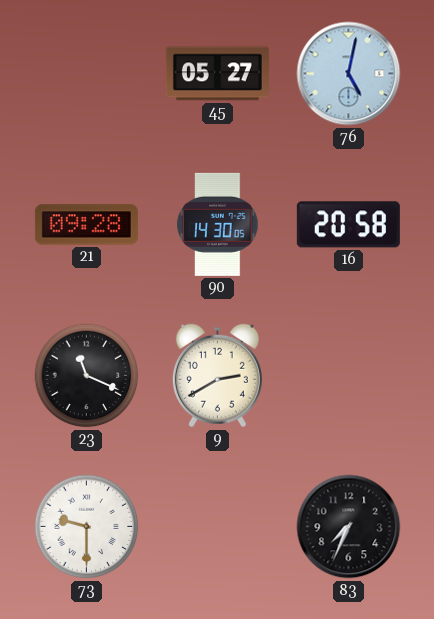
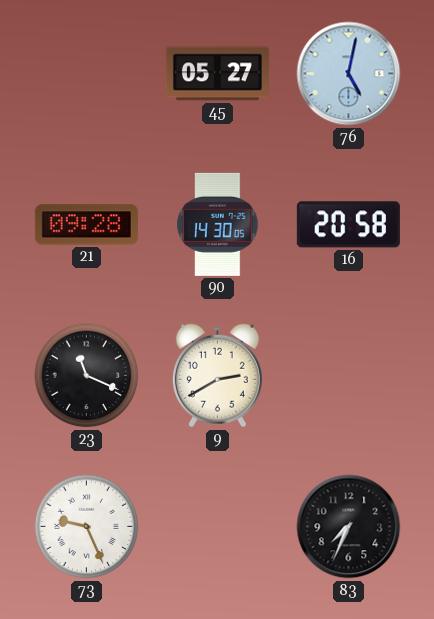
73: 9:30 -> 9:26
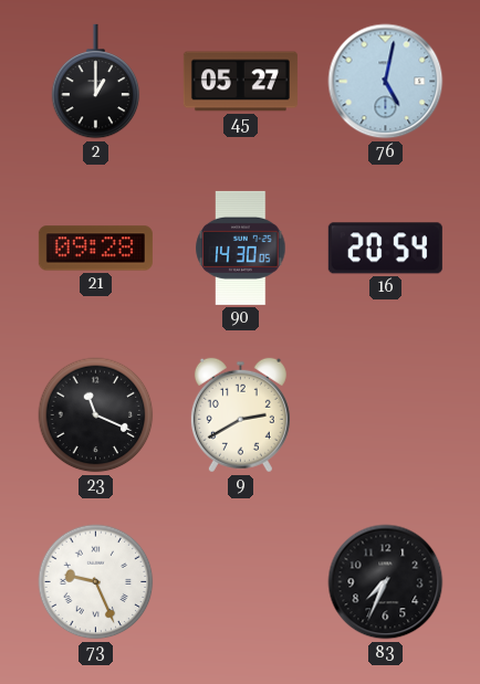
2: none -> 1:00
16: 20:58 -> 20:54
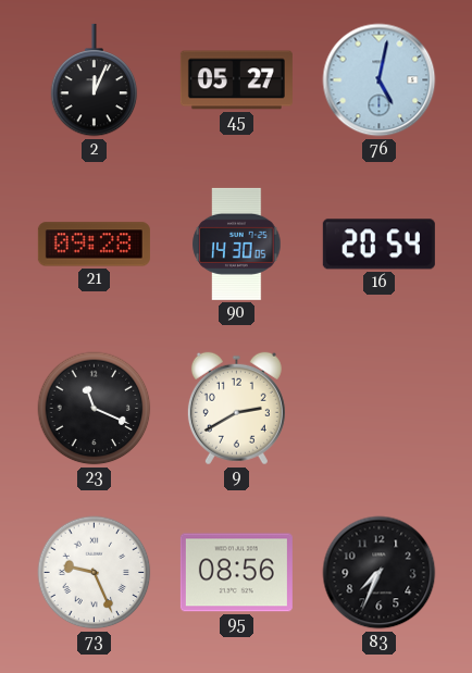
2: 1:00 -> 12:04
95: none -> 08:56
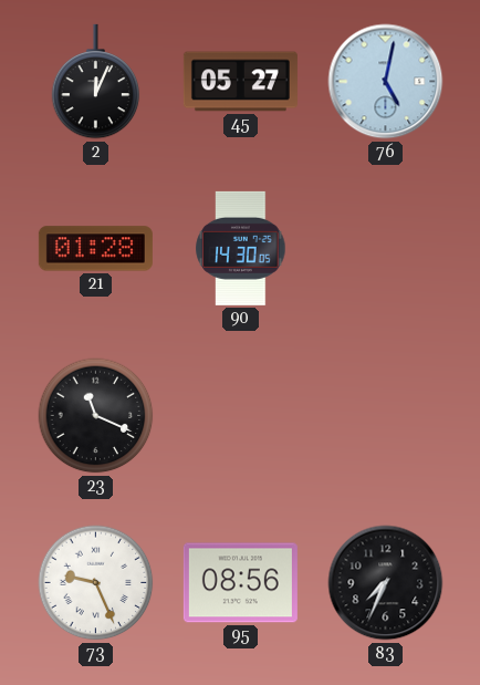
21: 09:28 -> 01:28
16: 20:54 -> none
9: 2:40 -> none
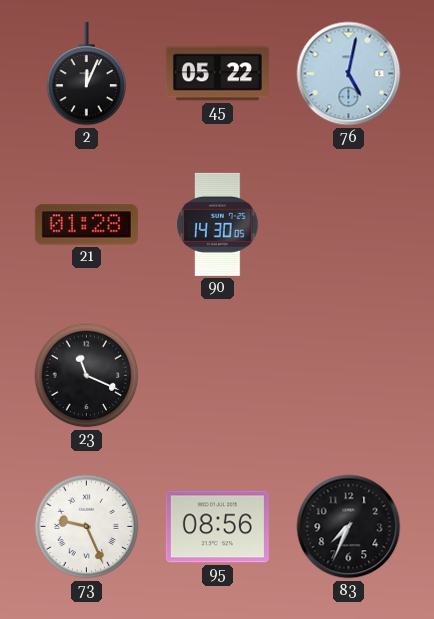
45: 05:27 -> 05:22
